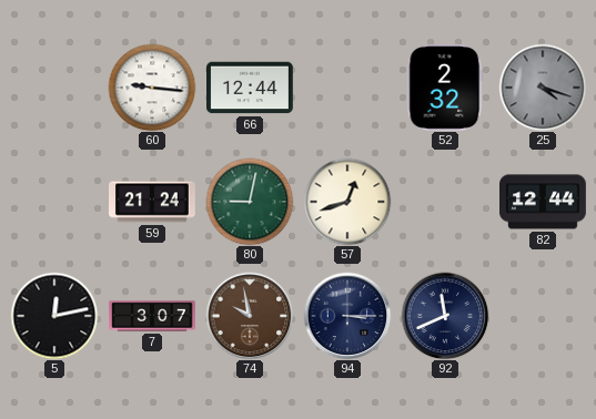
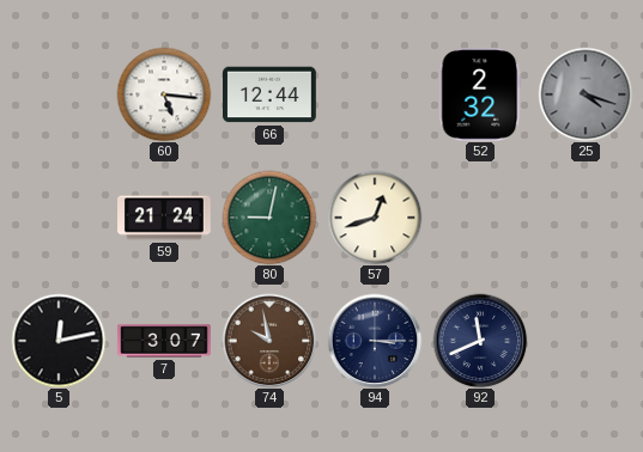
60: 9:16 -> 5:16
82: 12:44 -> none
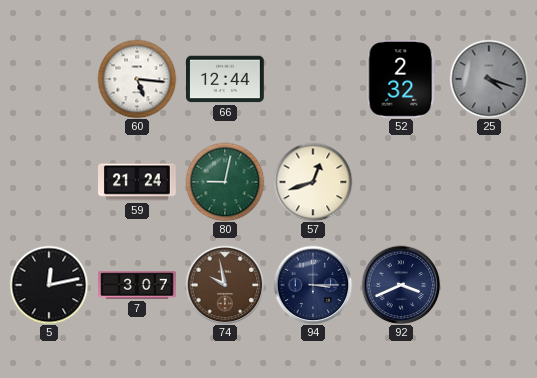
92: 11:41 -> 3:41
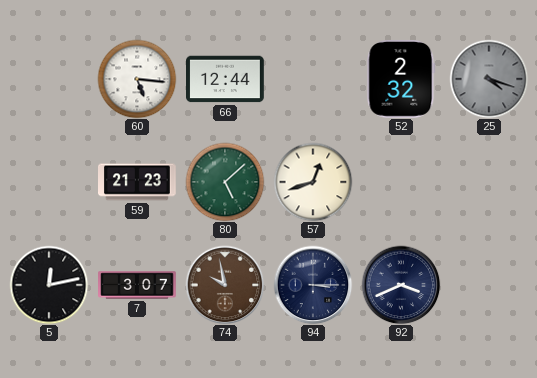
59: 21:24 -> 21:23
80: 9:02 -> 5:08
